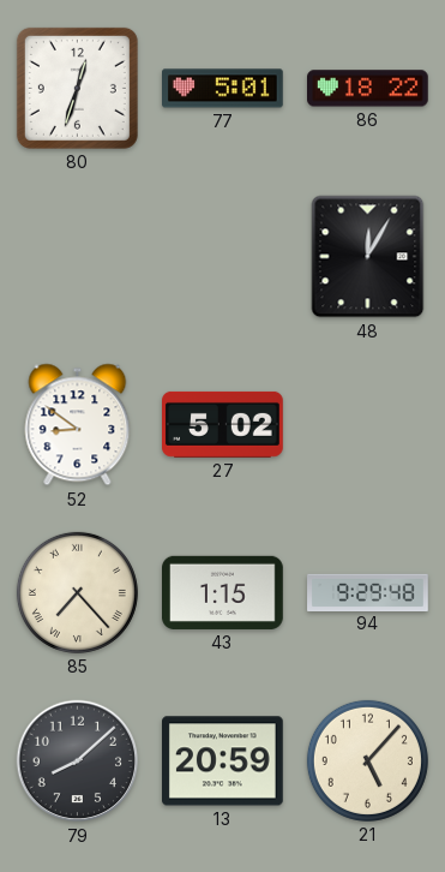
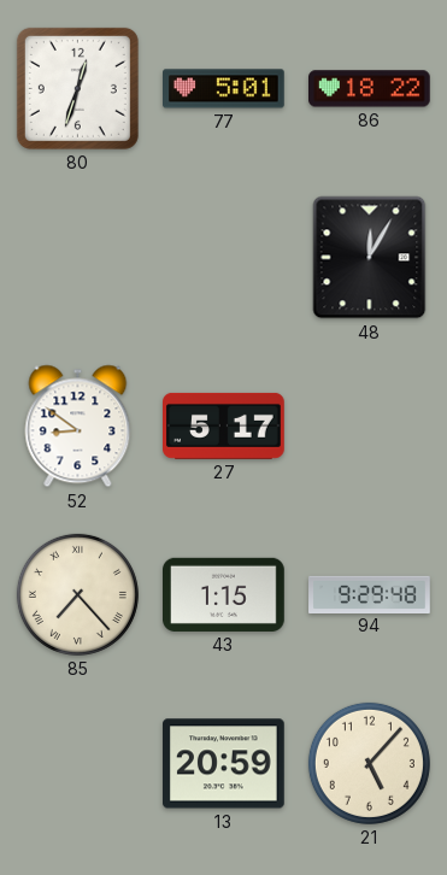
27: 5:02 -> 5:17
79: 8:08 -> none
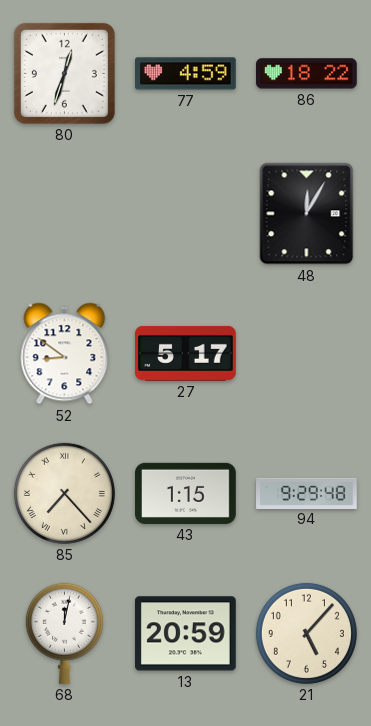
77: 5:01 -> 4:59
68: none -> 12:02
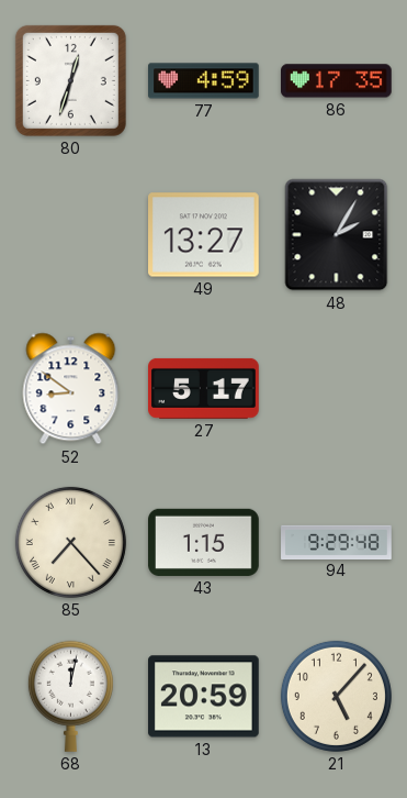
86: 18:22 -> 17:35
49: none -> 13:27
48: 12:05 -> 2:05
